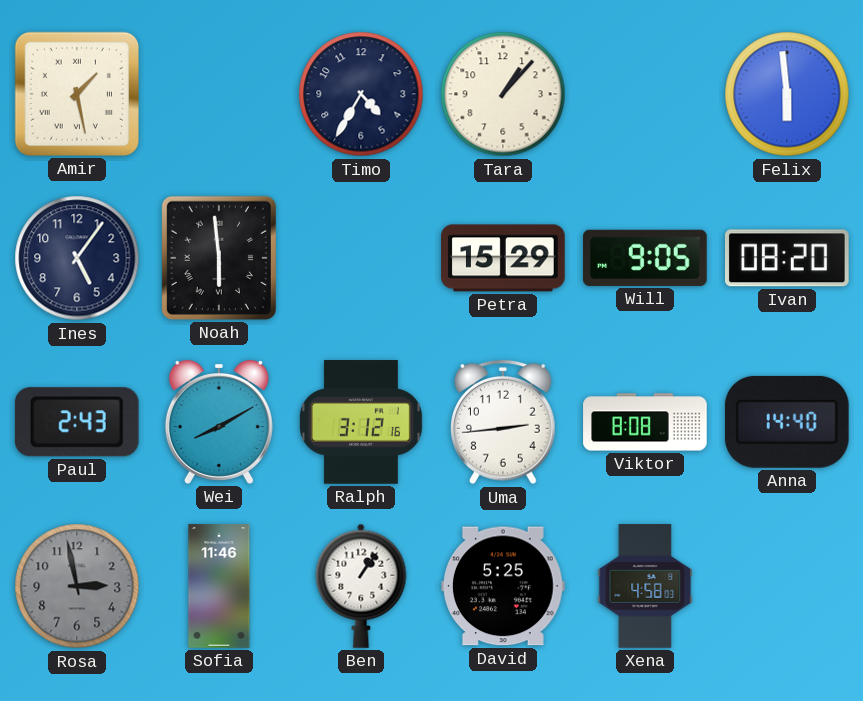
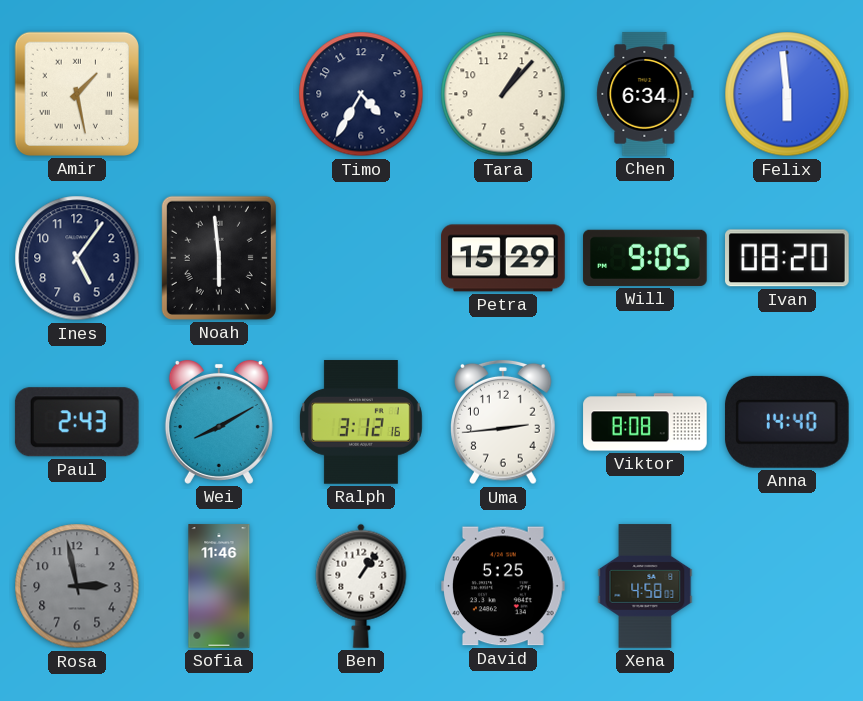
Chen: none -> 6:34
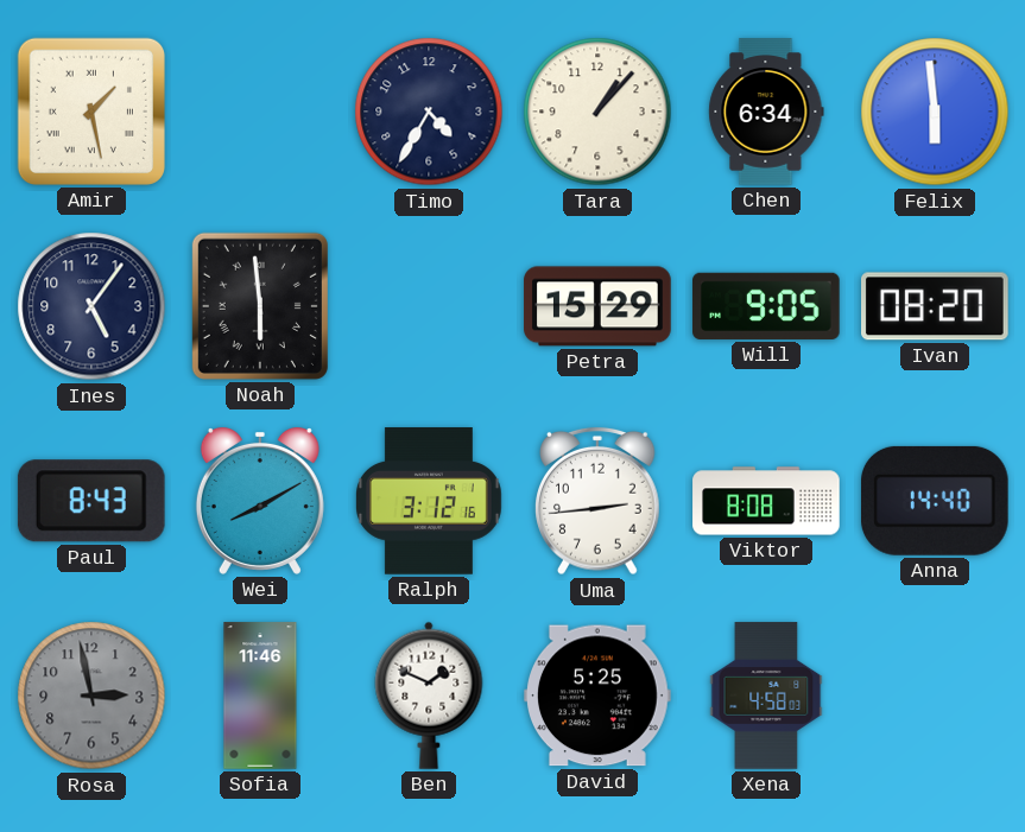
Paul: 2:43 -> 8:43
Ben: 1:06 -> 1:49
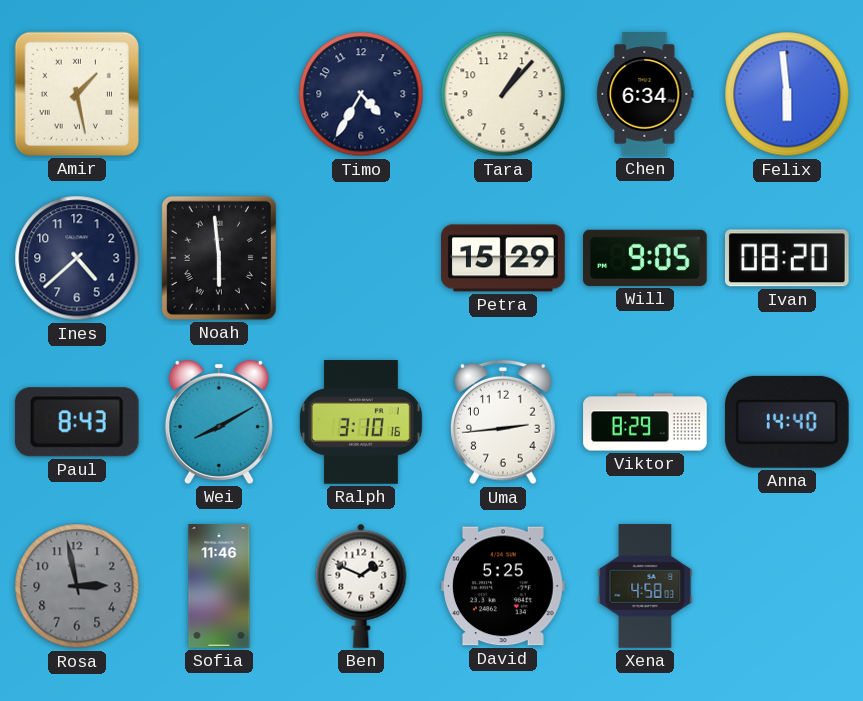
Ines: 5:06 -> 4:38
Ralph: 3:12 -> 3:10
Viktor: 8:08 -> 8:29
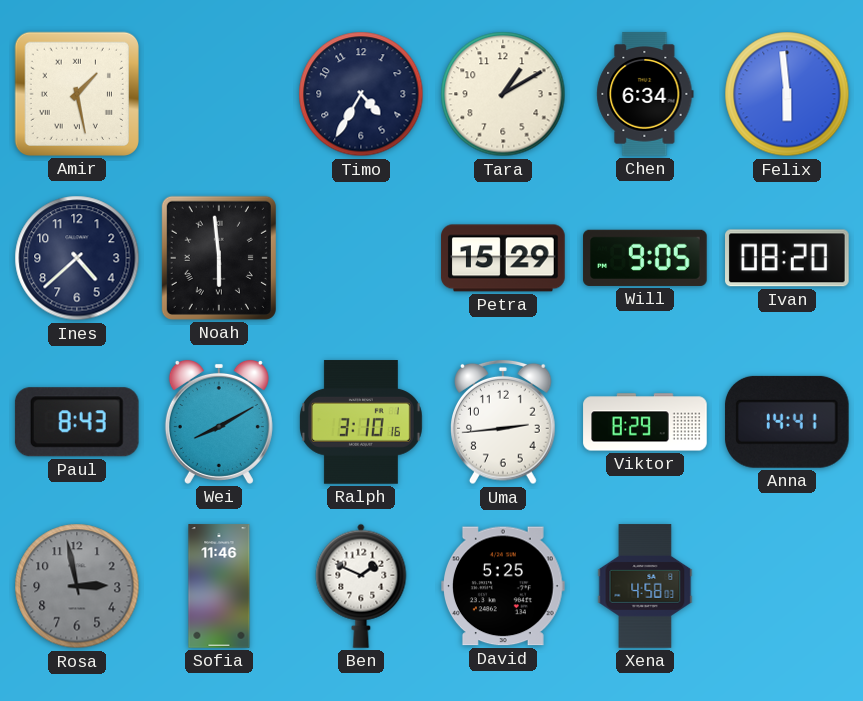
Tara: 1:07 -> 1:10
Anna: 14:40 -> 14:41
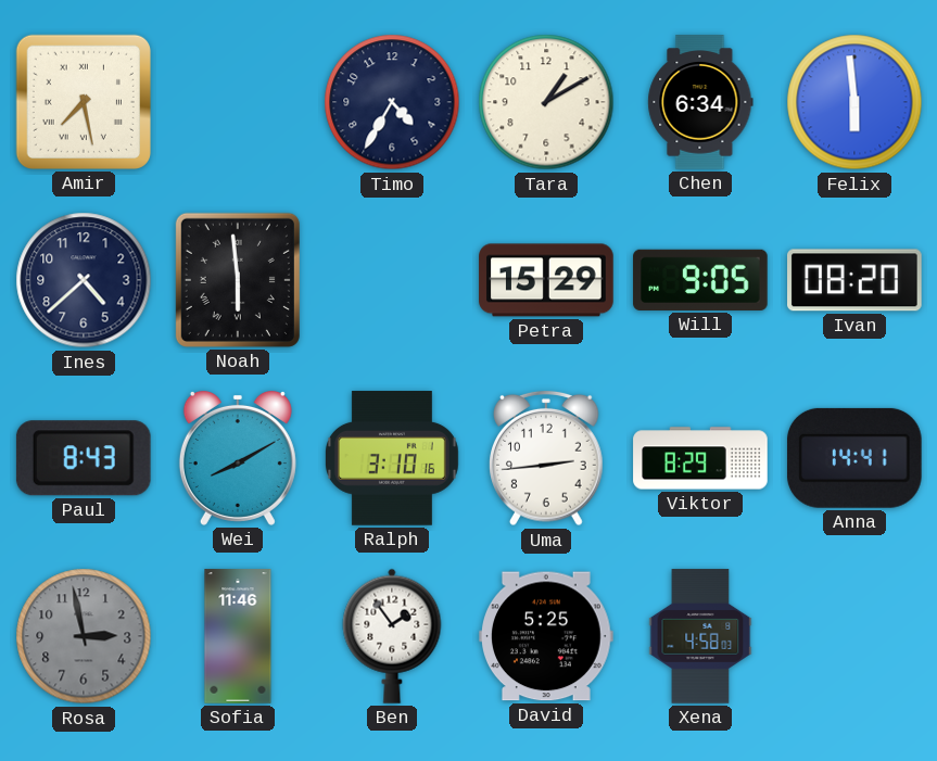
Amir: 1:28 -> 7:28
Ben: 1:49 -> 1:54
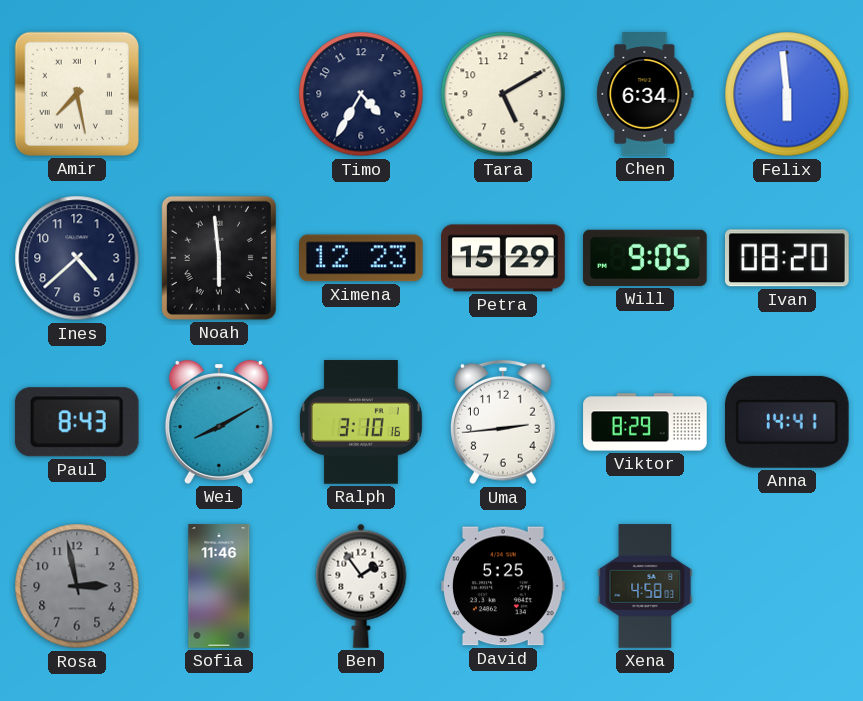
Tara: 1:10 -> 5:10
Ximena: none -> 12:23
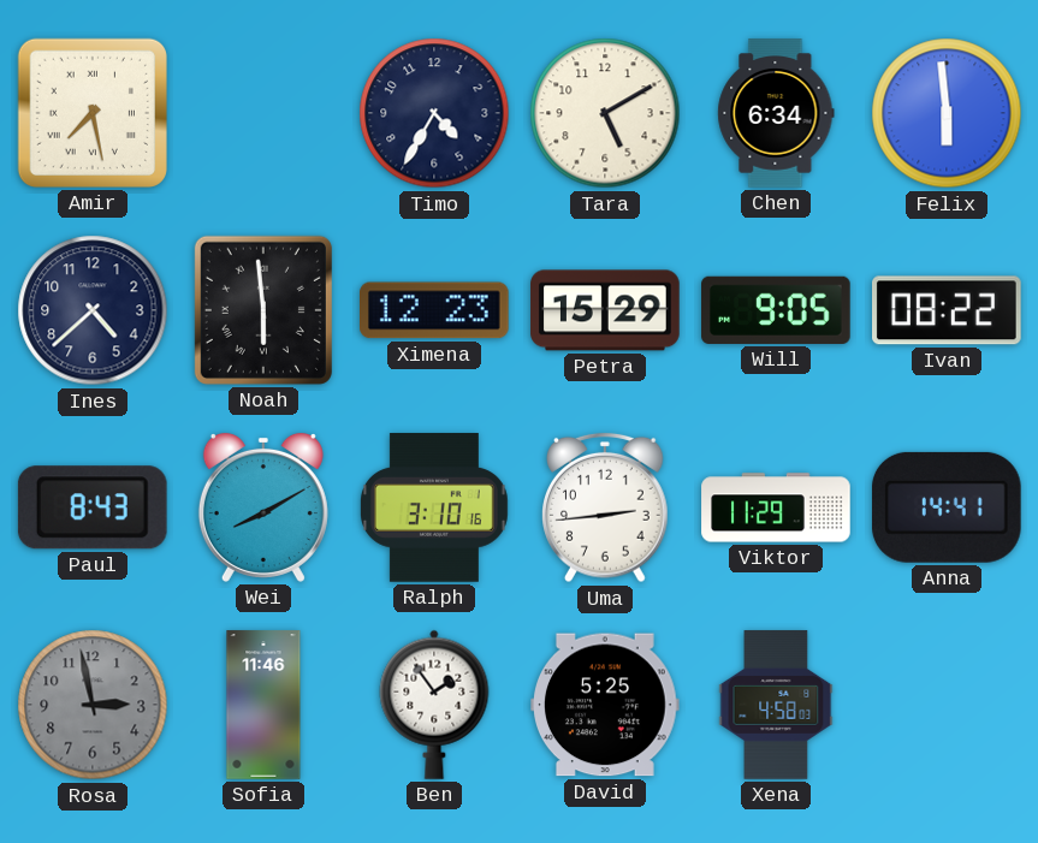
Ivan: 08:20 -> 08:22
Viktor: 8:29 -> 11:29
